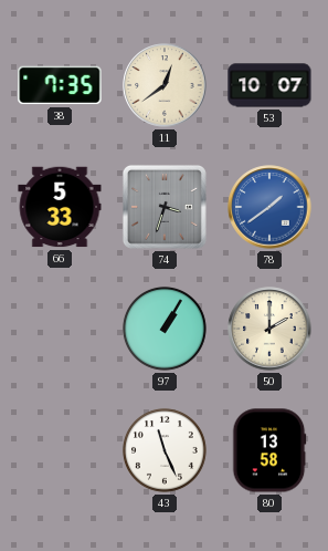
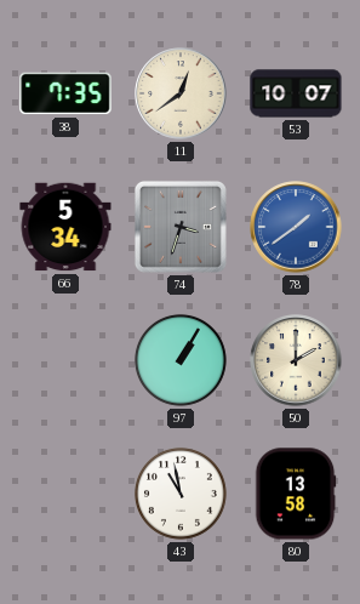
66: 5:33 -> 5:34
43: 11:26 -> 10:58
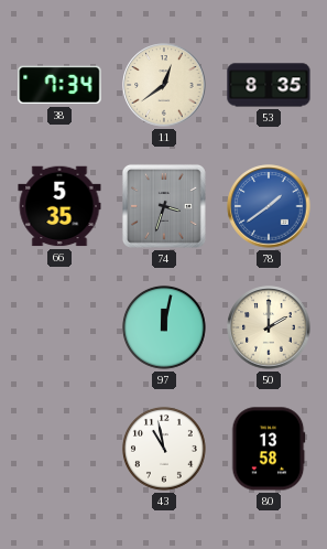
38: 7:35 -> 7:34
53: 10:07 -> 8:35
66: 5:34 -> 5:35
97: 1:05 -> 12:02
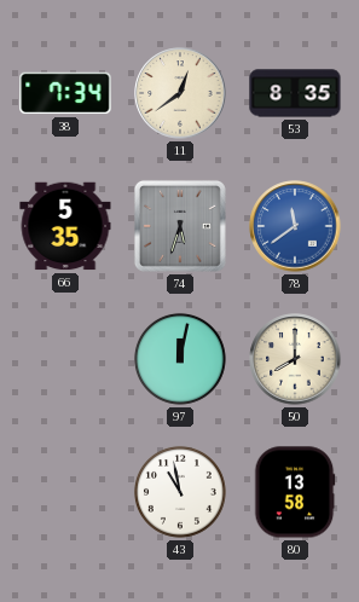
74: 3:33 -> 5:33
78: 1:39 -> 11:39
50: 2:00 -> 8:00
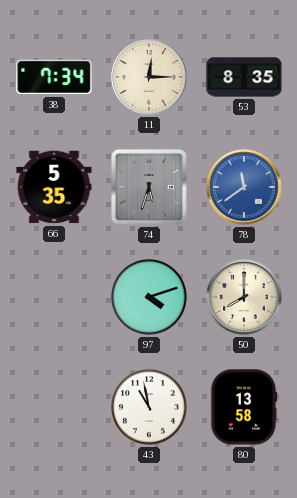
11: 12:39 -> 12:15
97: 12:02 -> 4:12
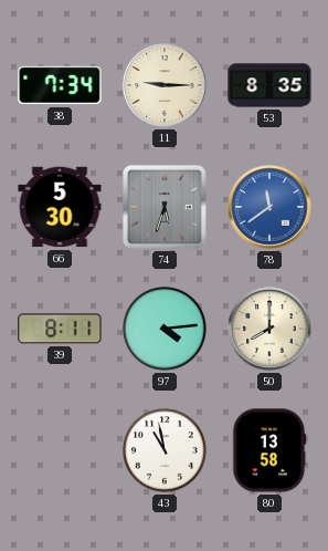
11: 12:15 -> 9:15
66: 5:35 -> 5:30
39: none -> 8:11
97: 4:12 -> 4:14
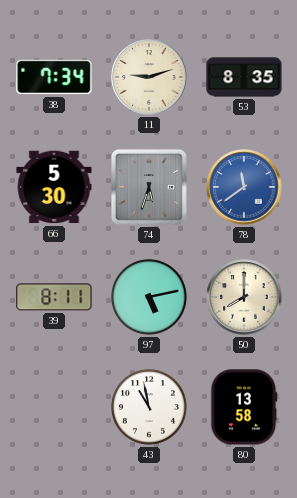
11: 9:15 -> 9:12
97: 4:14 -> 5:13
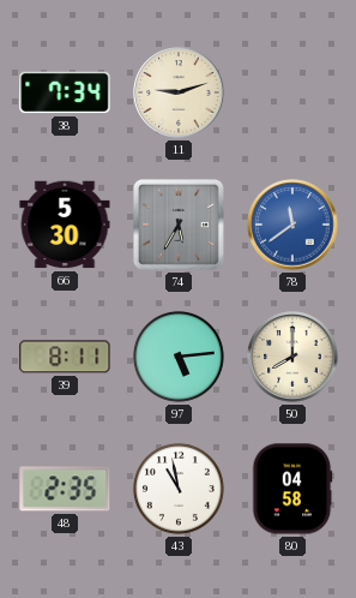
53: 8:35 -> none
74: 5:33 -> 5:35
97: 5:13 -> 5:14
48: none -> 2:35
80: 13:58 -> 04:58
